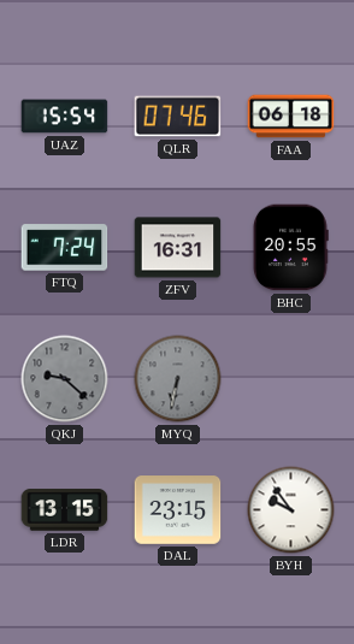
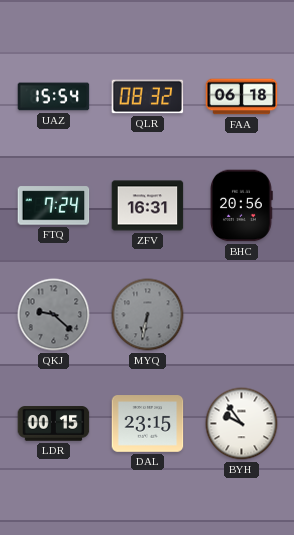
QLR: 07:46 -> 08:32
BHC: 20:55 -> 20:56
LDR: 13:15 -> 00:15
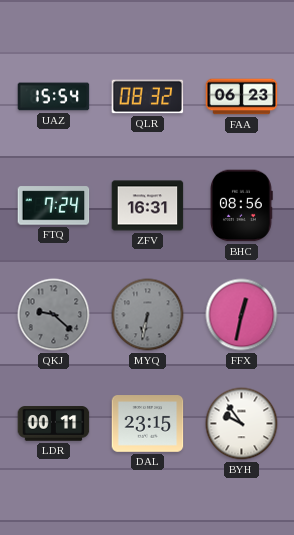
FAA: 06:18 -> 06:23
BHC: 20:56 -> 08:56
FFX: none -> 12:32
LDR: 00:15 -> 00:11
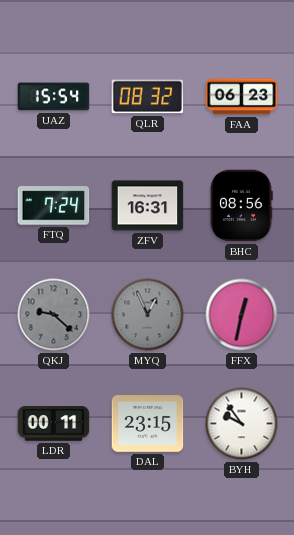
MYQ: 6:32 -> 12:56
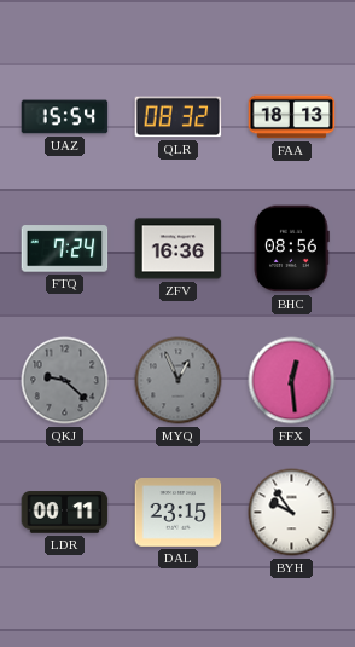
FAA: 06:23 -> 18:13
ZFV: 16:31 -> 16:36
FFX: 12:32 -> 12:29
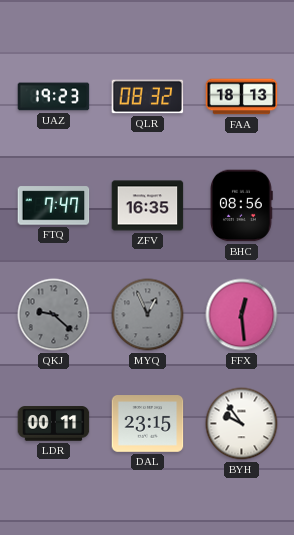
UAZ: 15:54 -> 19:23
FTQ: 7:24 -> 7:47
ZFV: 16:36 -> 16:35
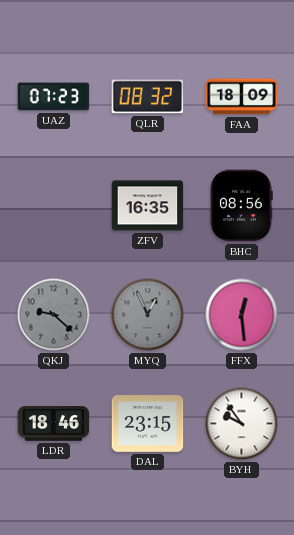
UAZ: 19:23 -> 07:23
FAA: 18:13 -> 18:09
FTQ: 7:47 -> none
LDR: 00:11 -> 18:46
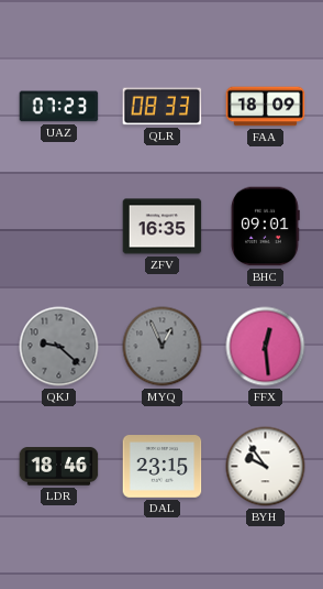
QLR: 08:32 -> 08:33
BHC: 08:56 -> 09:01
